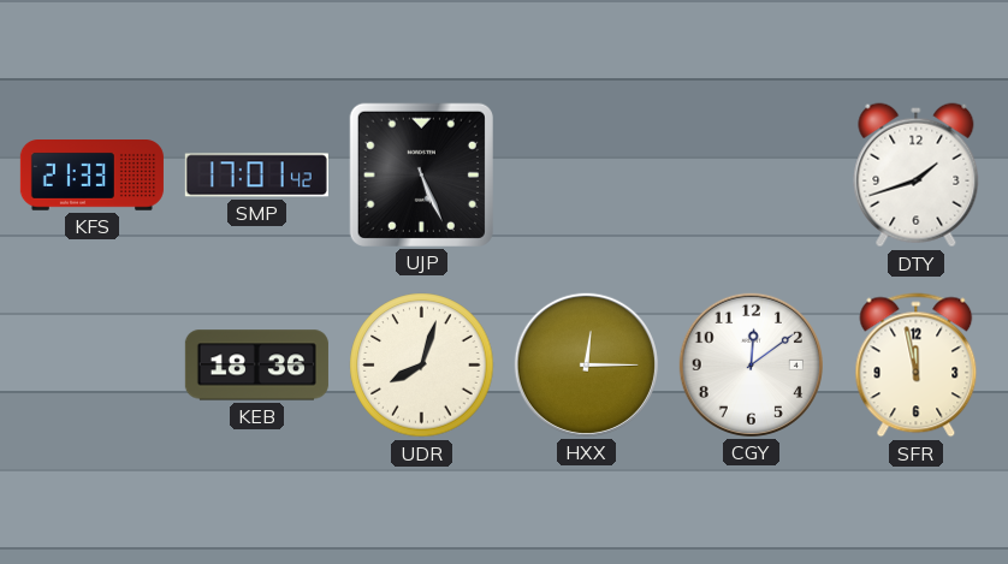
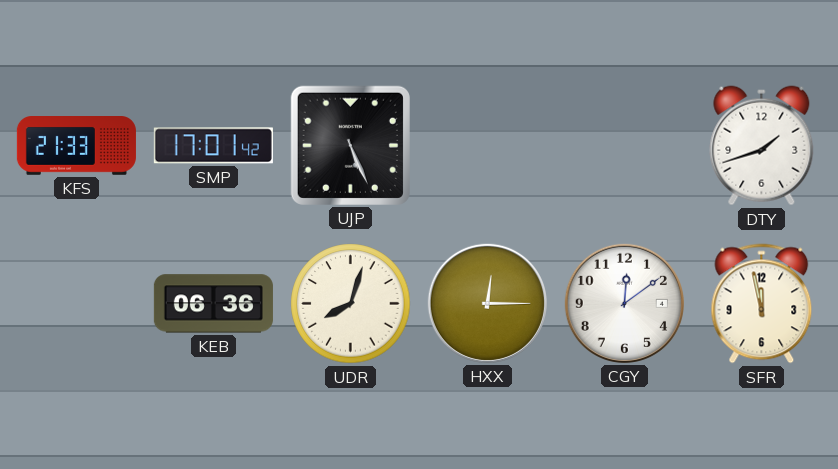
KEB: 18:36 -> 06:36
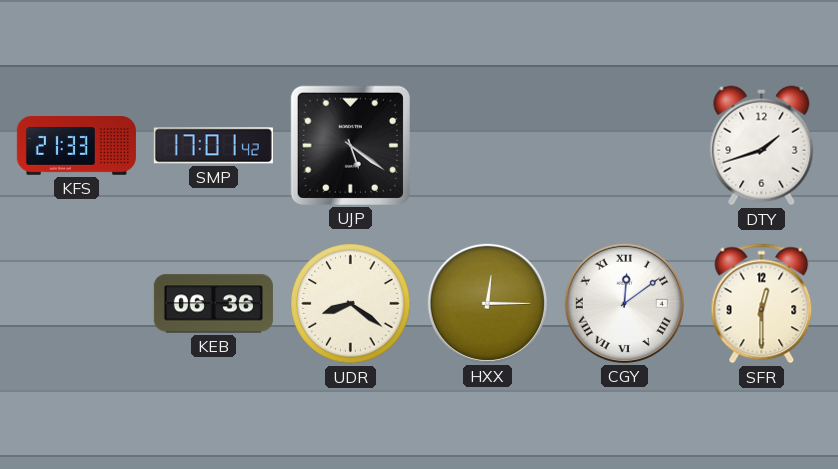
UJP: 5:26 -> 5:21
UDR: 8:03 -> 8:21
CGY numerals: Arabic -> Roman
SFR: 11:58 -> 12:30
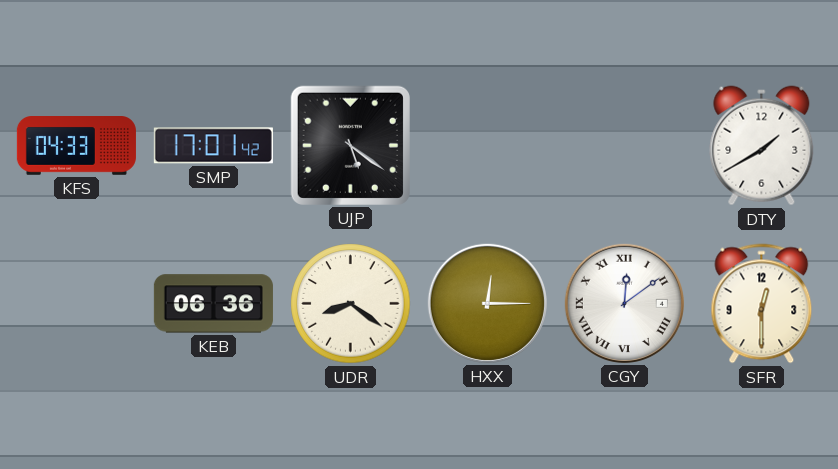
KFS: 21:33 -> 04:33
DTY: 1:42 -> 1:40
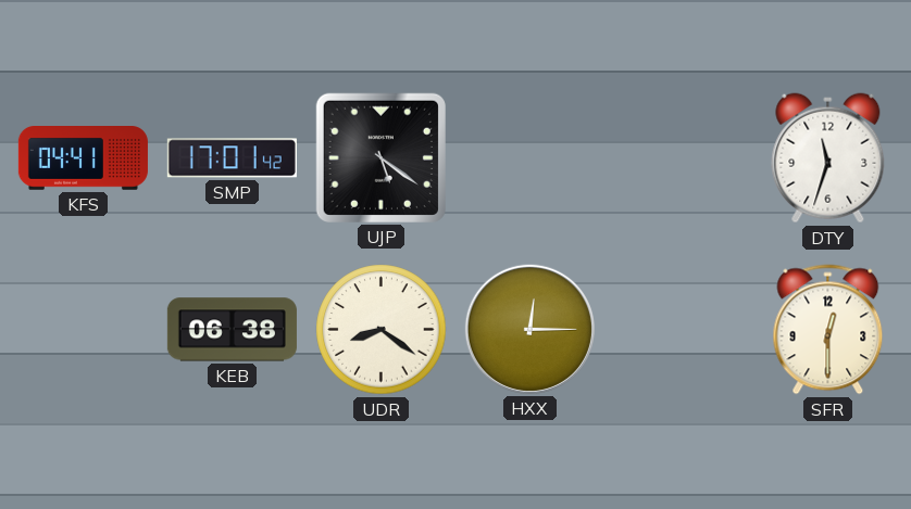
KFS: 04:33 -> 04:41
DTY: 1:40 -> 11:33
KEB: 06:36 -> 06:38
CGY: 12:09 -> none
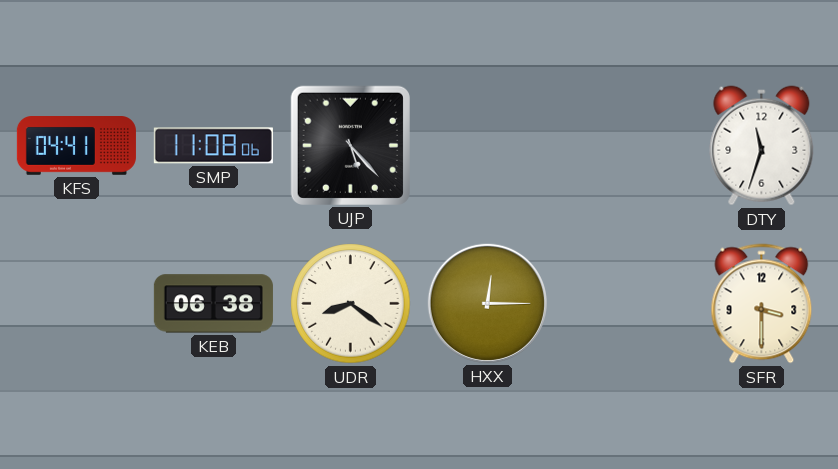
SMP: 17:01 -> 11:08
UJP: 5:21 -> 5:23
SFR: 12:30 -> 3:30
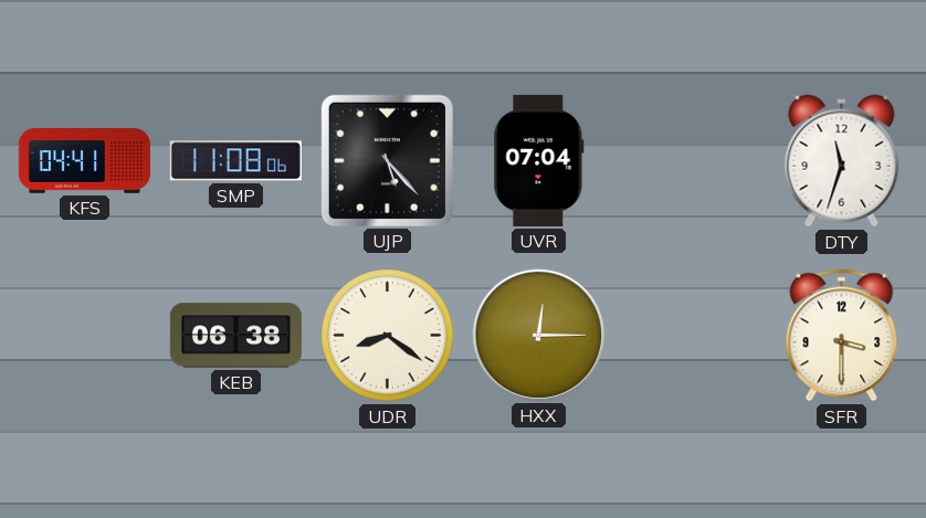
UVR: none -> 07:04
